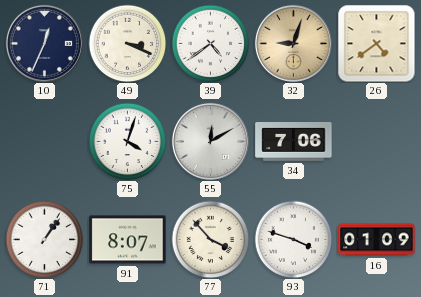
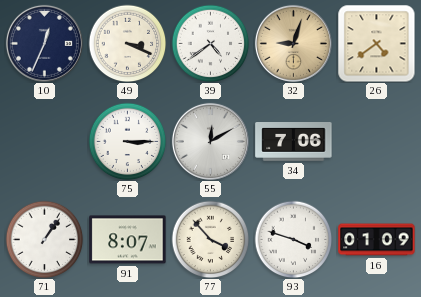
75: 4:03 -> 3:15
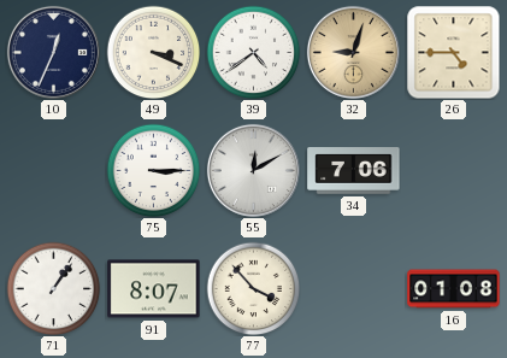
26: 4:39 -> 4:45
93: 3:48 -> none
16: 01:09 -> 01:08
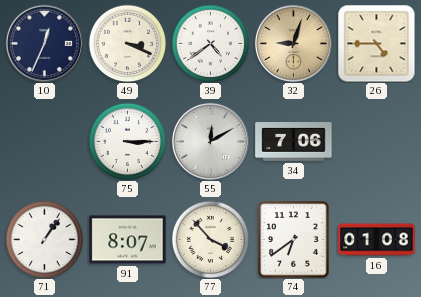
74: none -> 6:39
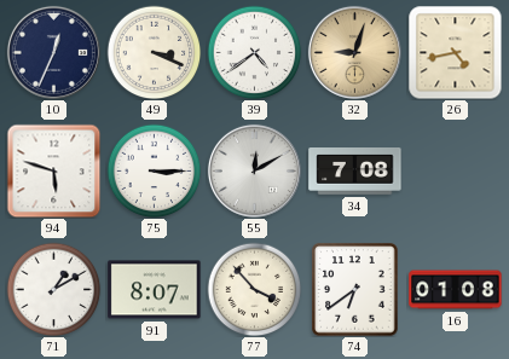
26: 4:45 -> 4:43
94: none -> 5:48
34: 7:06 -> 7:08
71: 1:06 -> 1:10
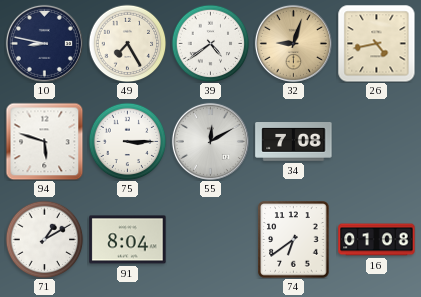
10: 12:34 -> 8:47
49: 3:19 -> 7:25
91: 8:07 -> 8:04
77: 3:53 -> none
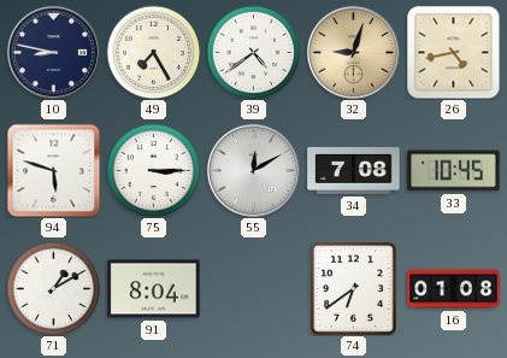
33: none -> 10:45
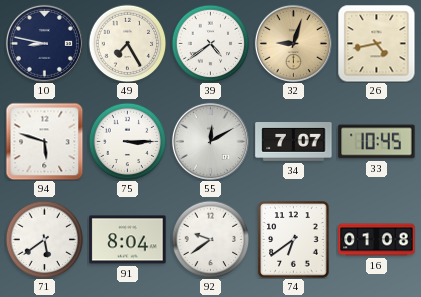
34: 7:08 -> 7:07
71: 1:10 -> 5:39
92: none -> 9:39
